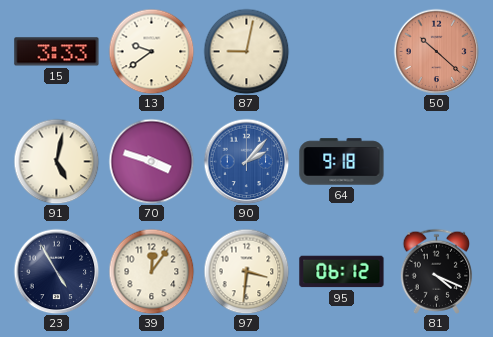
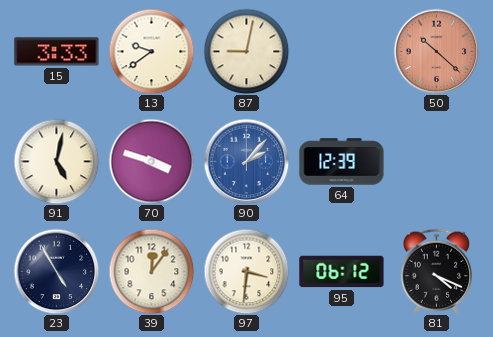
64: 9:18 -> 12:39
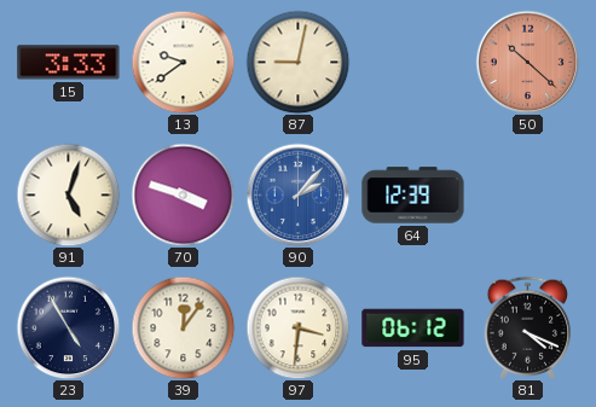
91: 5:02 -> 5:03
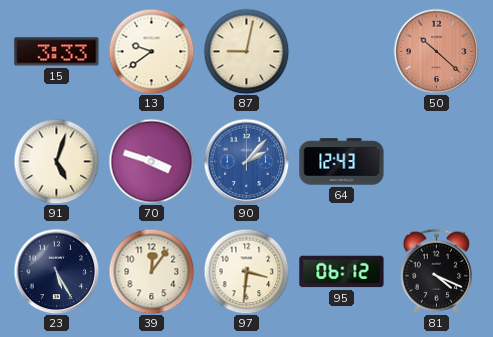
64: 12:39 -> 12:43
23: 4:55 -> 5:25
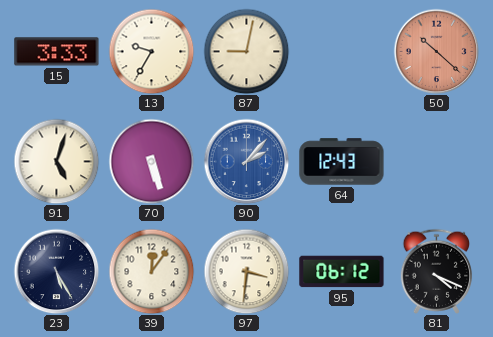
13: 9:39 -> 9:35
70: 3:48 -> 5:27
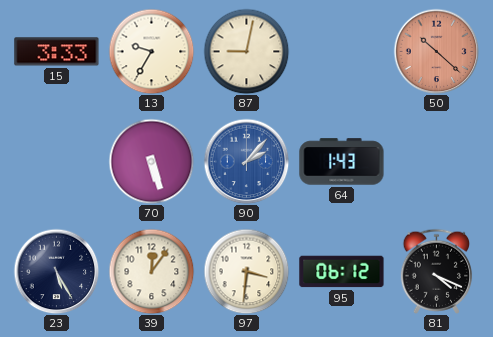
91: 5:03 -> none
64: 12:43 -> 1:43
